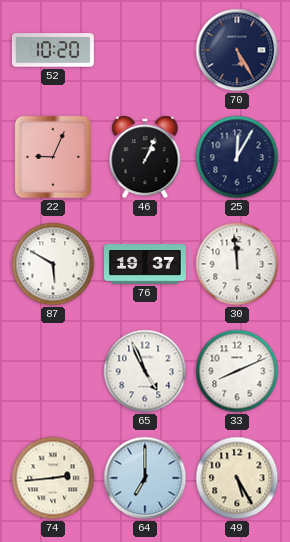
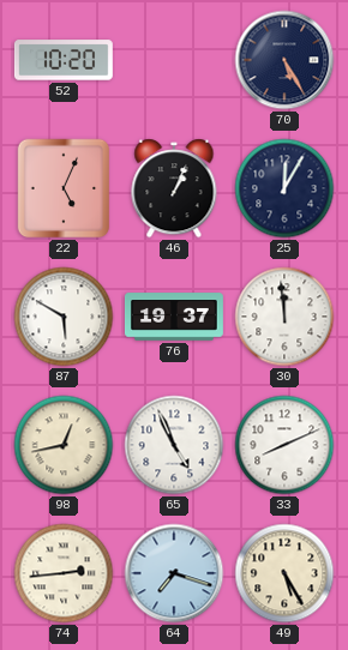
22: 9:04 -> 5:04
98: none -> 12:43
64: 7:00 -> 7:18
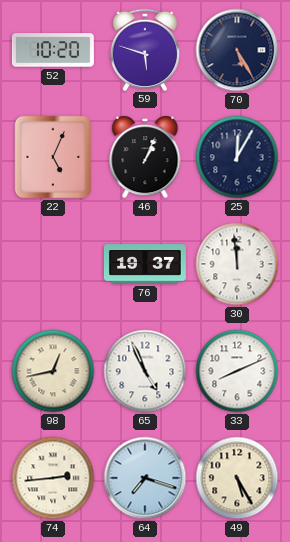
59: none -> 5:48
87: 5:50 -> none
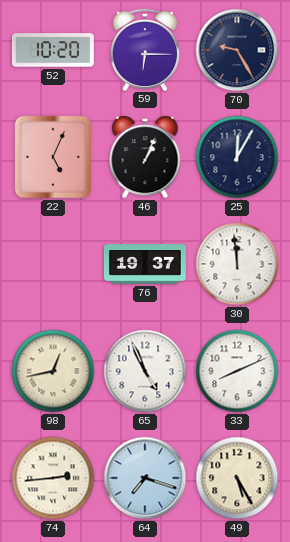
59: 5:48 -> 6:15
70: 5:25 -> 9:25
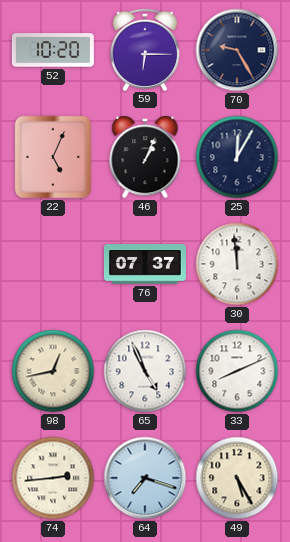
76: 19:37 -> 07:37
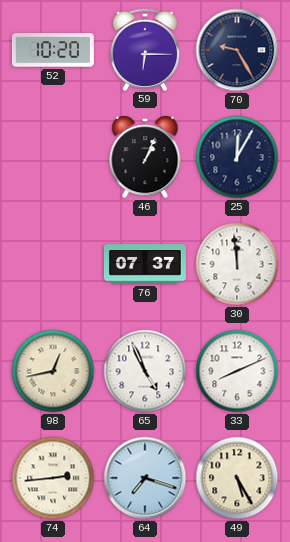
22: 5:04 -> none
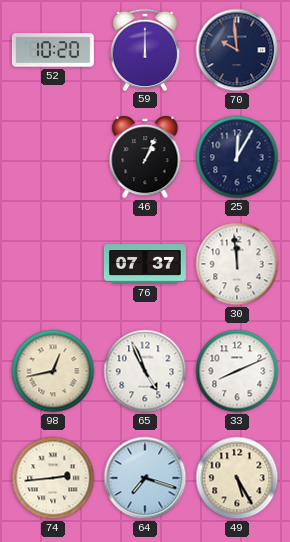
59: 6:15 -> 12:00
70: 9:25 -> 9:59
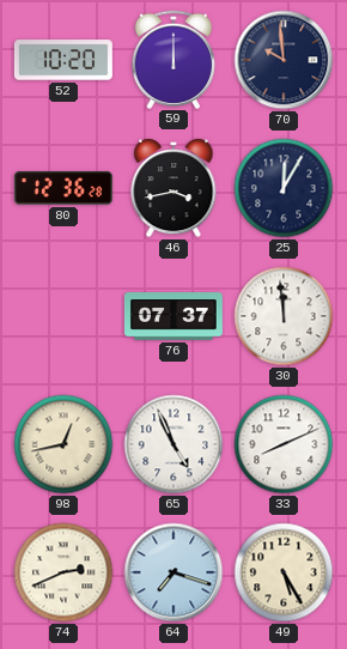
80: none -> 12:36
46: 1:04 -> 3:43
74: 2:44 -> 2:41
